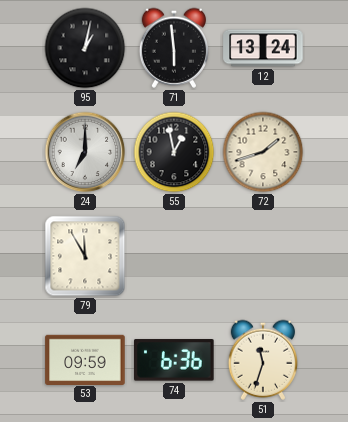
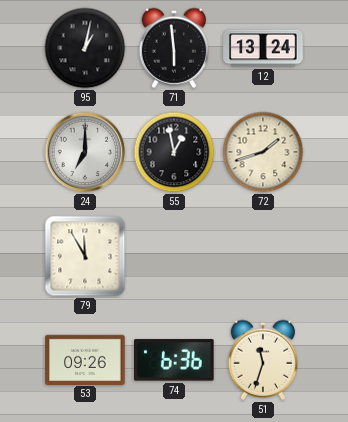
53: 09:59 -> 09:26
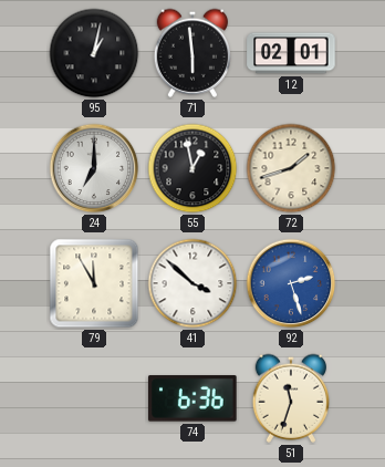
12: 13:24 -> 02:01
41: none -> 3:52
92: none -> 2:27
53: 09:26 -> none
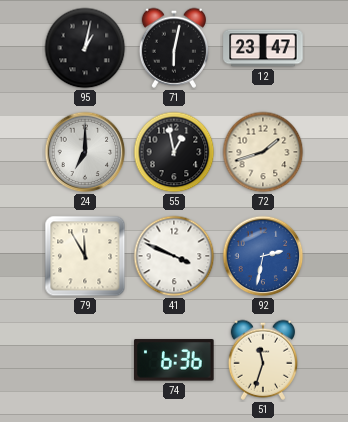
71: 5:59 -> 6:02
12: 02:01 -> 23:47
41: 3:52 -> 3:49
92: 2:27 -> 2:32
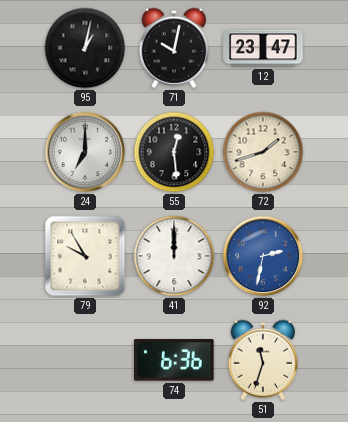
71: 6:02 -> 10:02
55: 12:58 -> 12:29
79: 11:55 -> 9:55
41: 3:49 -> 12:00
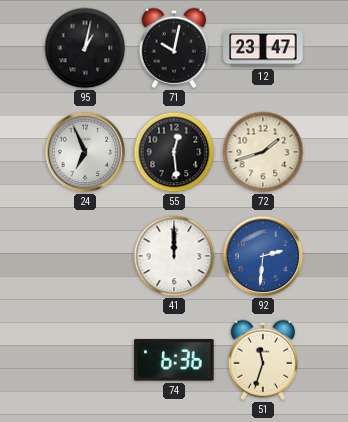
24: 7:00 -> 6:56
79: 9:55 -> none
92: 2:32 -> 2:31
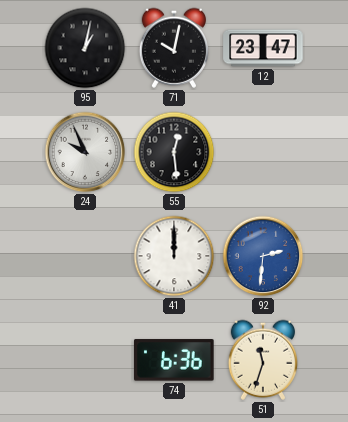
24: 6:56 -> 9:56
72: 1:42 -> none
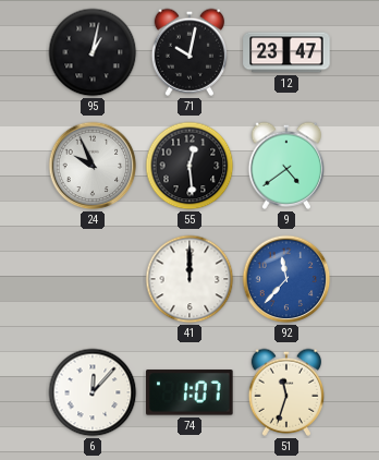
9: none -> 4:39
92: 2:31 -> 11:37
6: none -> 12:07
74: 6:36 -> 1:07
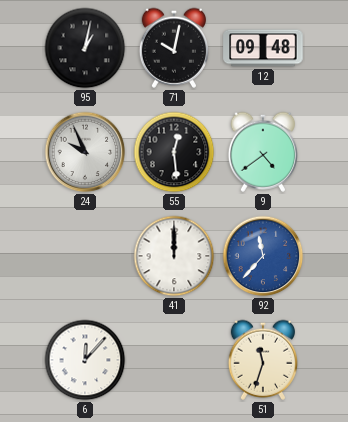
12: 23:47 -> 09:48
74: 1:07 -> none
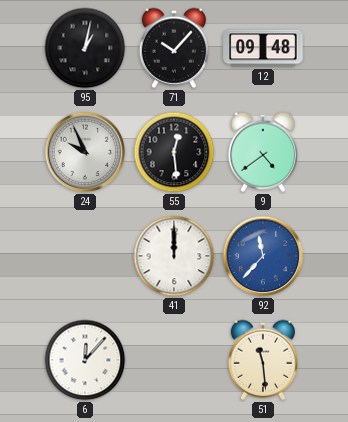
71: 10:02 -> 10:07
51: 11:33 -> 11:29
